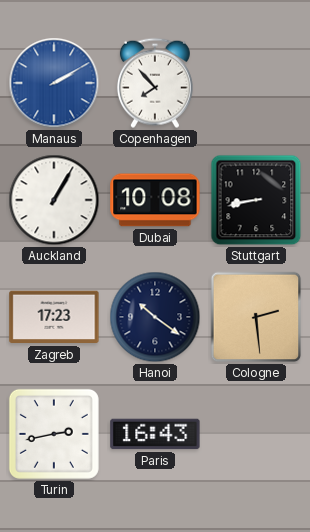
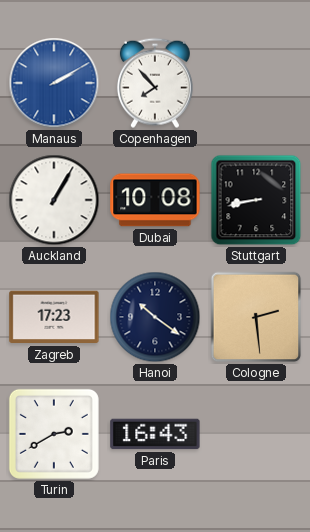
Turin: 2:43 -> 2:40
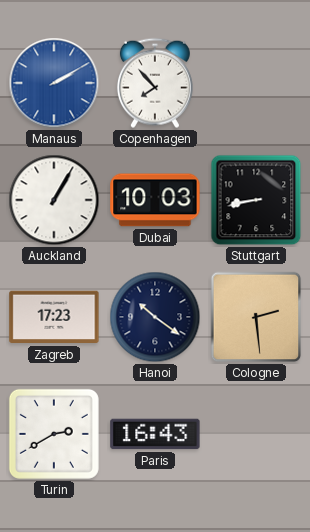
Dubai: 10:08 -> 10:03
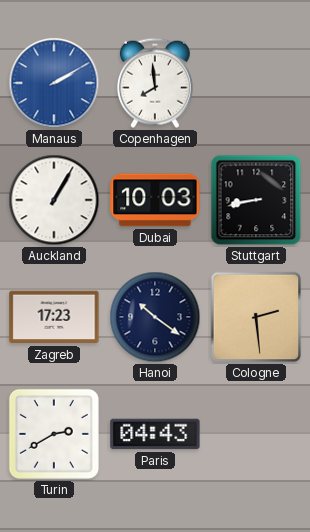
Copenhagen: 7:53 -> 7:59
Paris: 16:43 -> 04:43
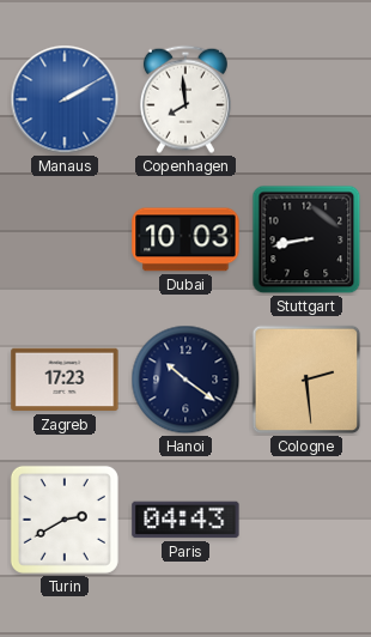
Auckland: 1:05 -> none
